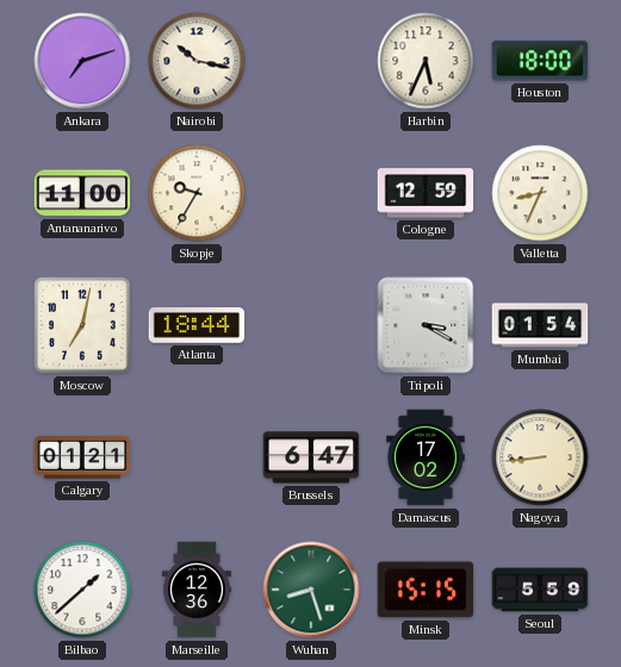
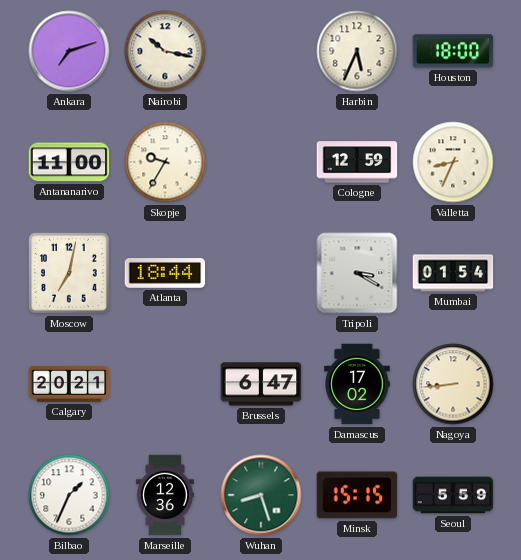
Calgary: 01:21 -> 20:21
Bilbao: 1:38 -> 1:34
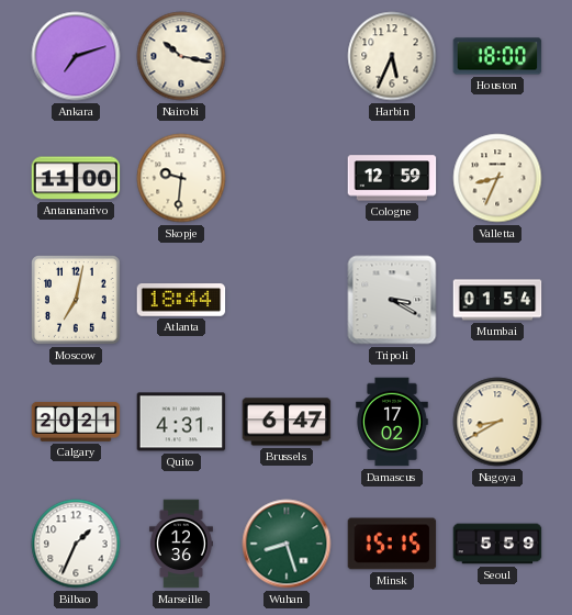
Skopje: 9:35 -> 9:31
Quito: none -> 4:31
Nagoya: 8:44 -> 8:40
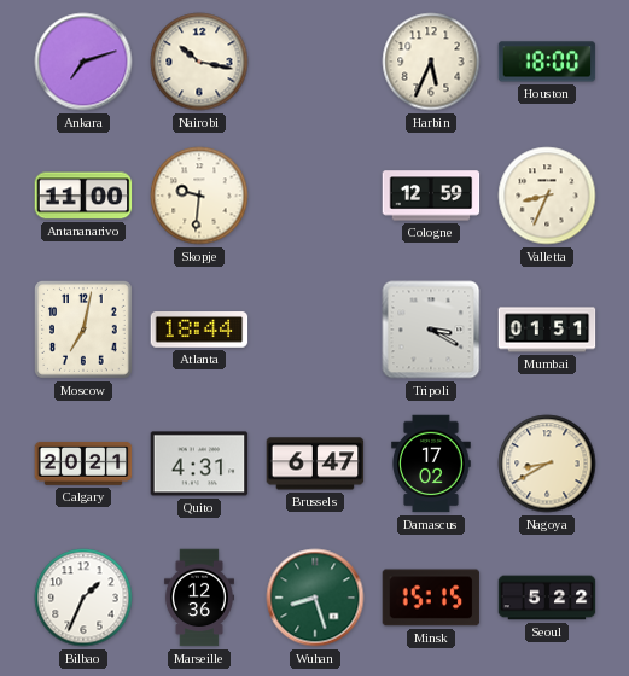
Mumbai: 01:54 -> 01:51
Seoul: 5:59 -> 5:22
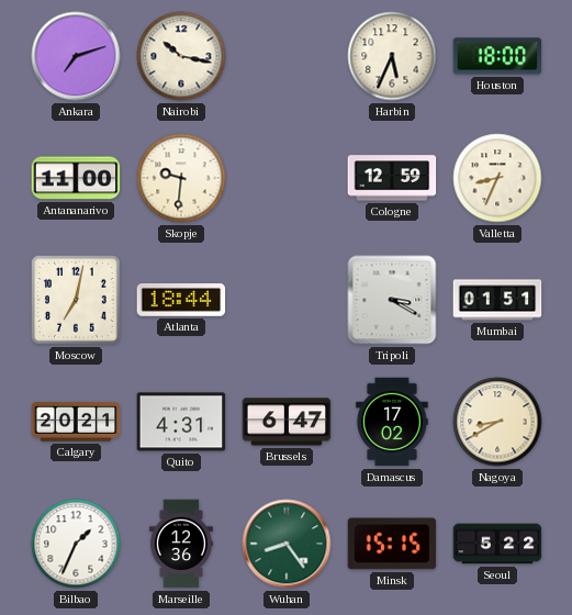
Wuhan: 8:27 -> 8:24
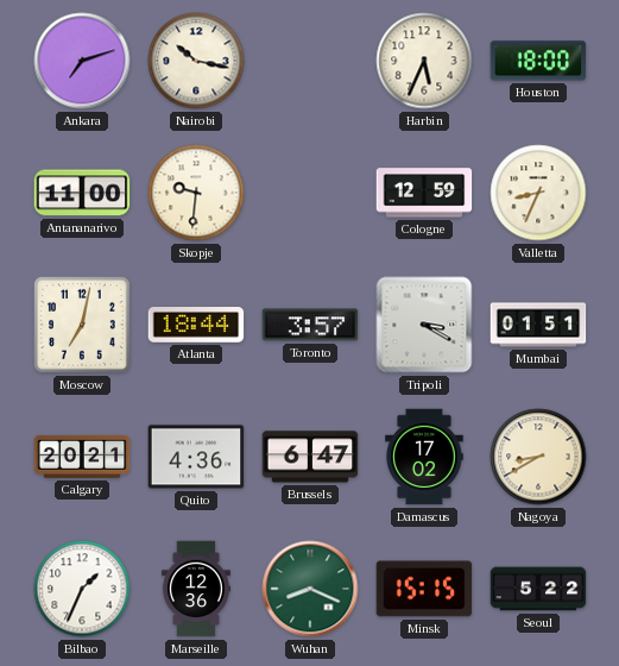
Toronto: none -> 3:57
Quito: 4:31 -> 4:36
Wuhan: 8:24 -> 8:19
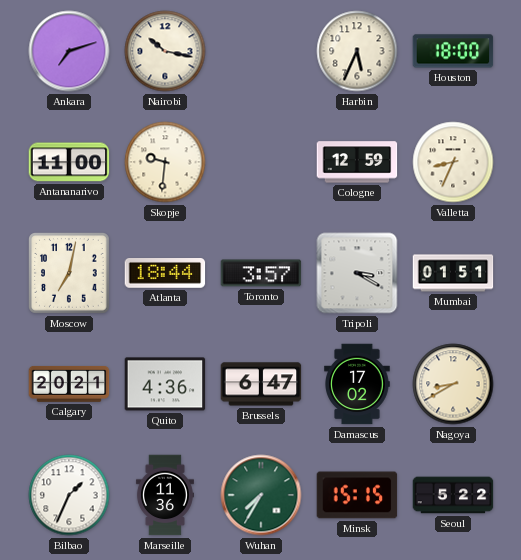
Marseille: 12:36 -> 11:36
Wuhan: 8:19 -> 7:35
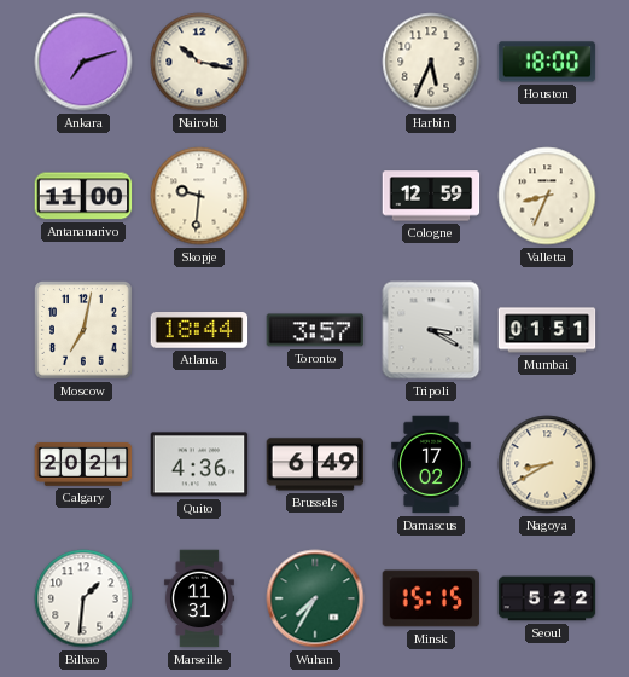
Brussels: 6:47 -> 6:49
Bilbao: 1:34 -> 1:31
Marseille: 11:36 -> 11:31
